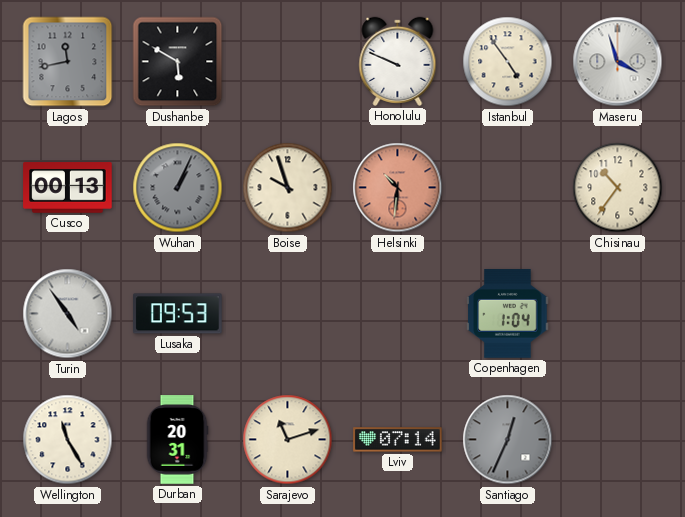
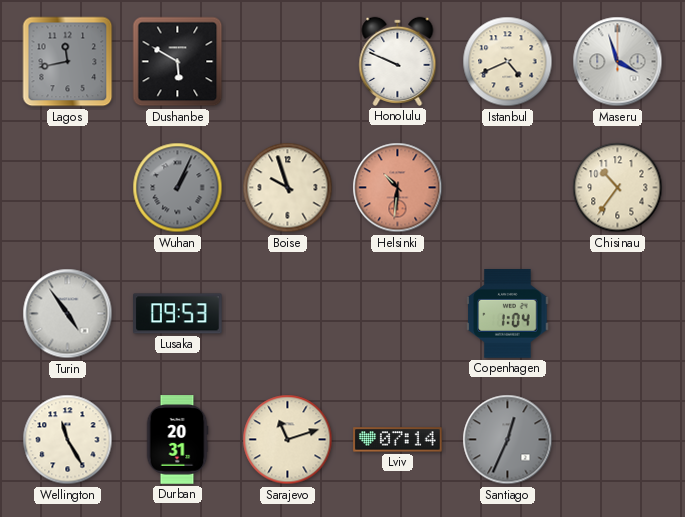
Istanbul: 4:54 -> 4:41
Cusco: 00:13 -> none
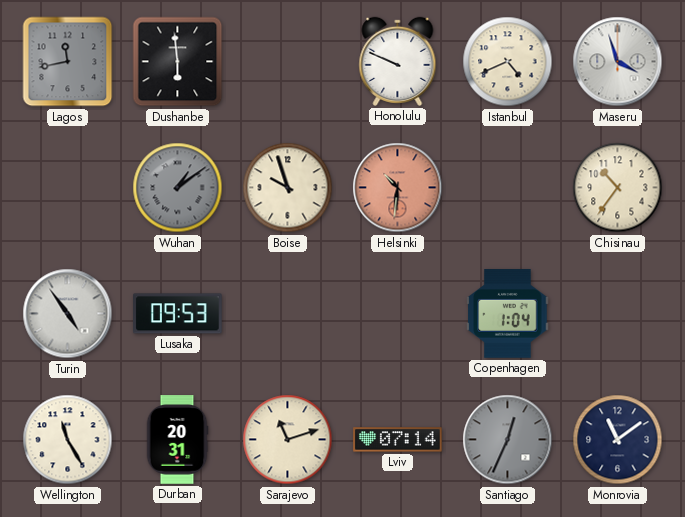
Dushanbe: 5:50 -> 5:59
Wuhan: 1:04 -> 1:09
Monrovia: none -> 11:09
